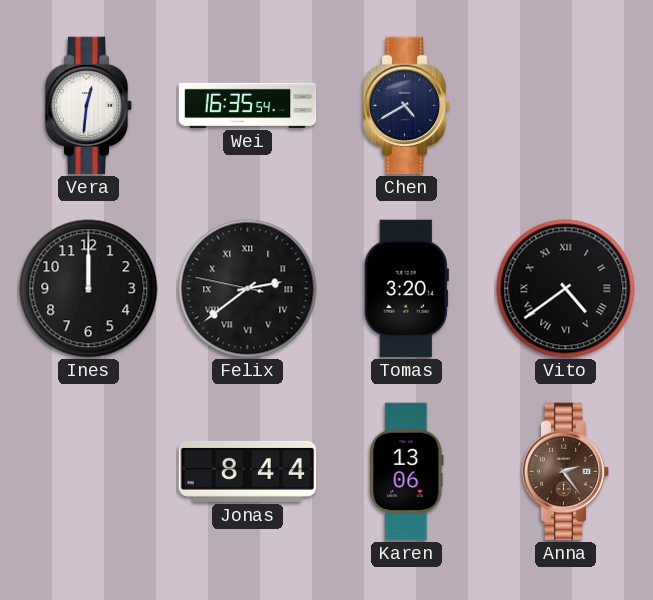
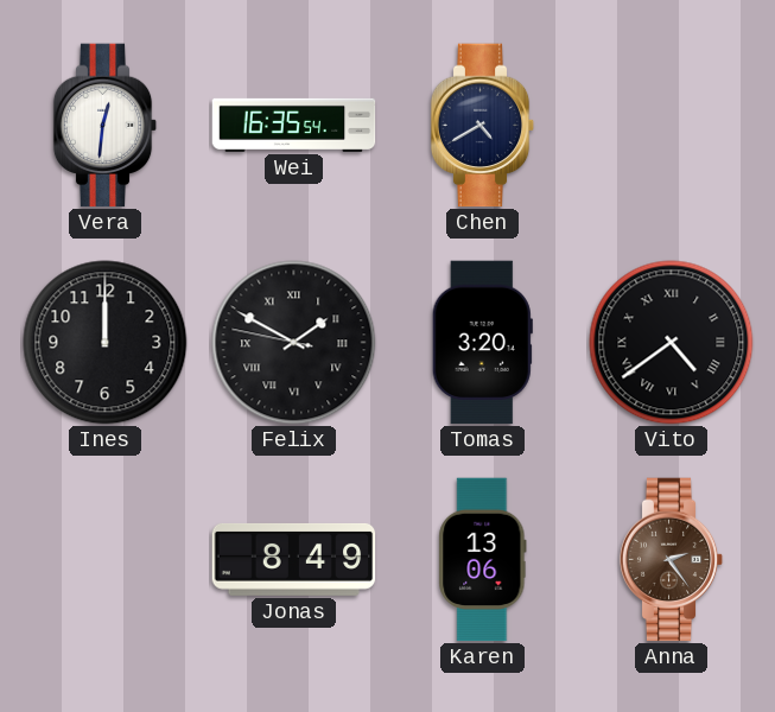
Felix: 2:38 -> 1:49
Jonas: 8:44 -> 8:49
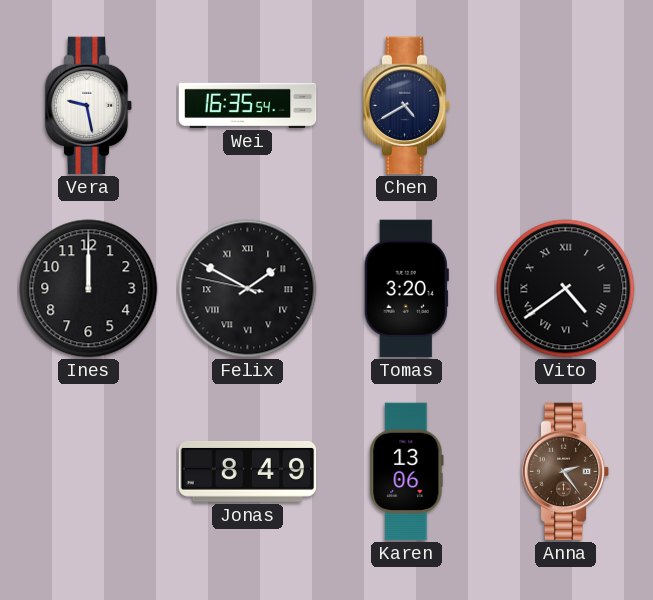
Vera: 12:31 -> 9:28
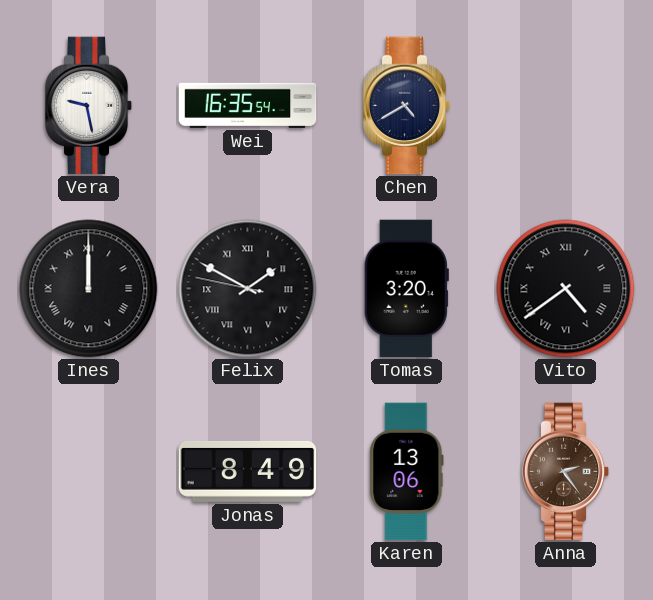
Ines numerals: Arabic -> Roman
